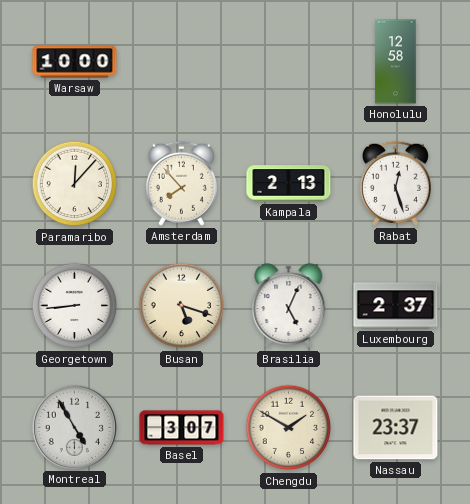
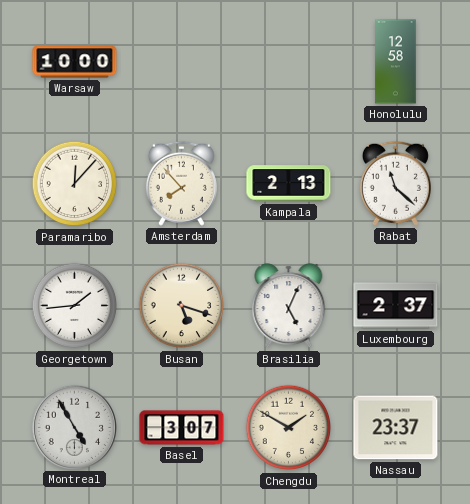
Rabat: 12:27 -> 11:22
Georgetown: 8:44 -> 1:44
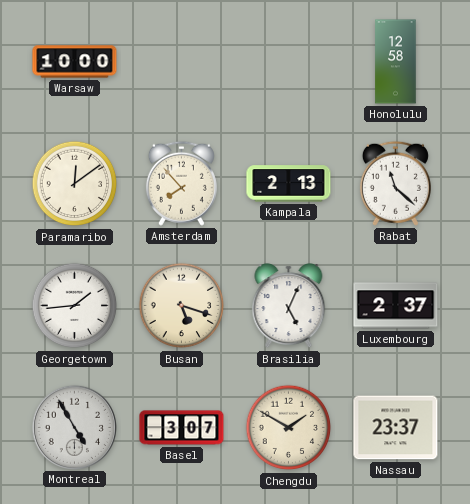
Paramaribo: 12:07 -> 12:09
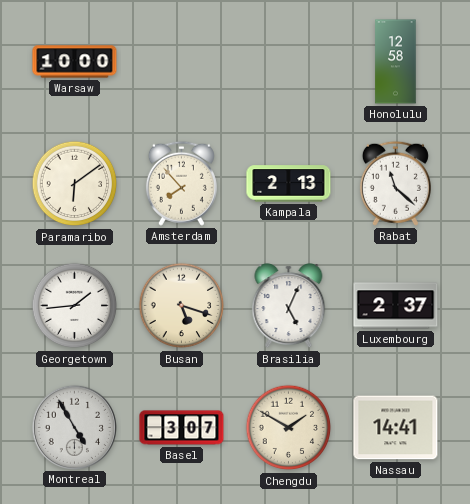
Paramaribo: 12:09 -> 6:09
Nassau: 23:37 -> 14:41
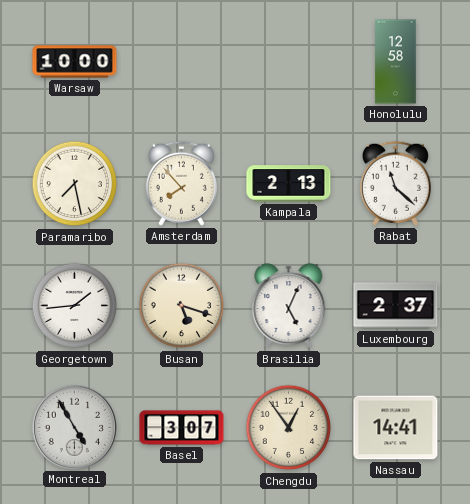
Paramaribo: 6:09 -> 7:28
Chengdu: 1:50 -> 12:54
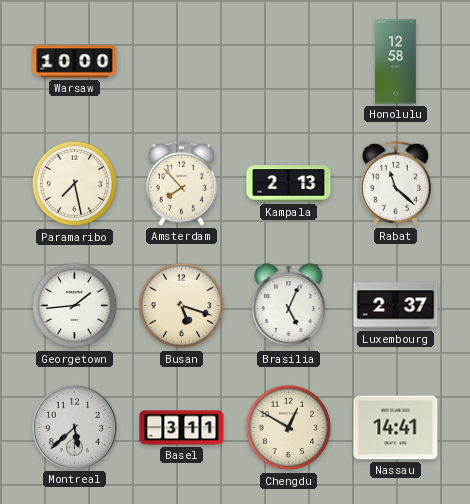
Montreal: 4:55 -> 5:38
Basel: 3:07 -> 3:11
Chengdu: 12:54 -> 12:50
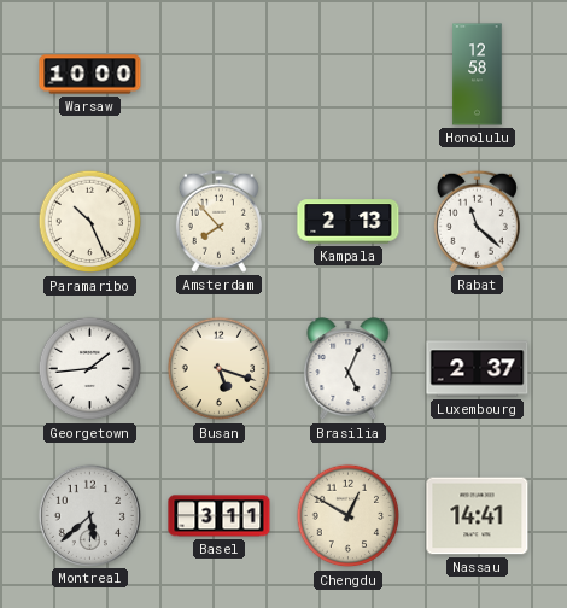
Paramaribo: 7:28 -> 10:26
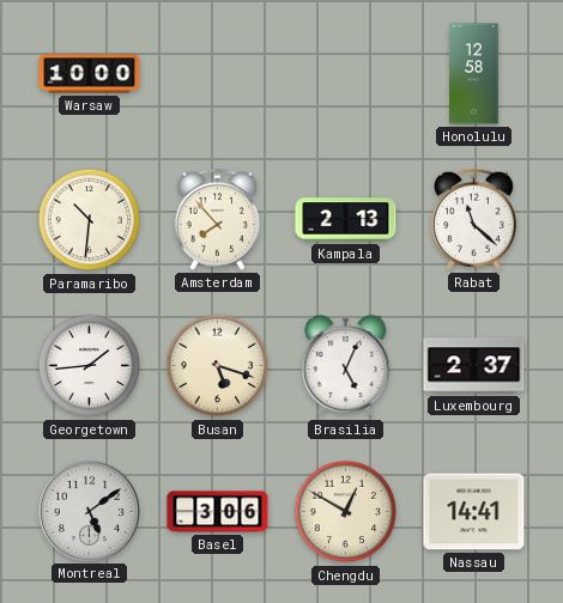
Paramaribo: 10:26 -> 10:31
Montreal: 5:38 -> 5:09
Basel: 3:11 -> 3:06
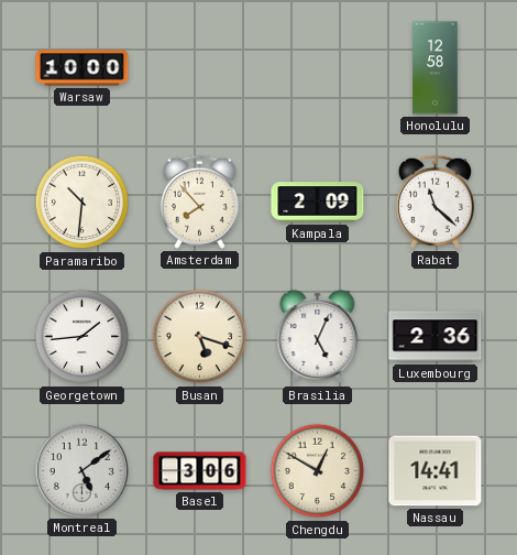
Kampala: 2:13 -> 2:09
Luxembourg: 2:37 -> 2:36
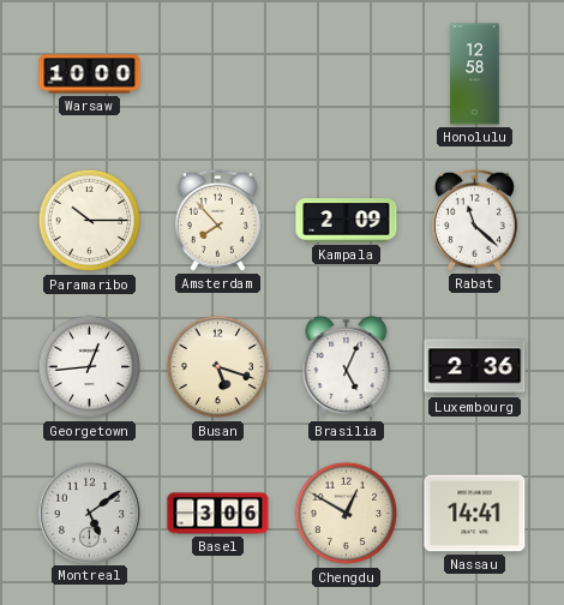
Paramaribo: 10:31 -> 10:15
Georgetown: 1:44 -> 12:44
